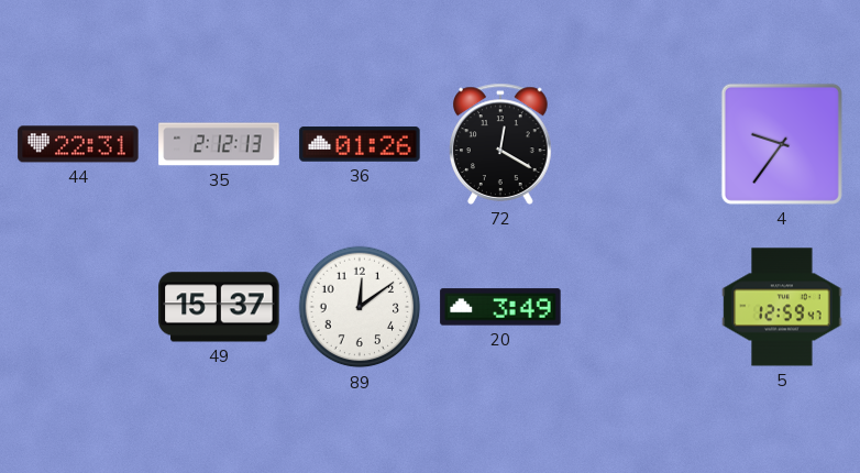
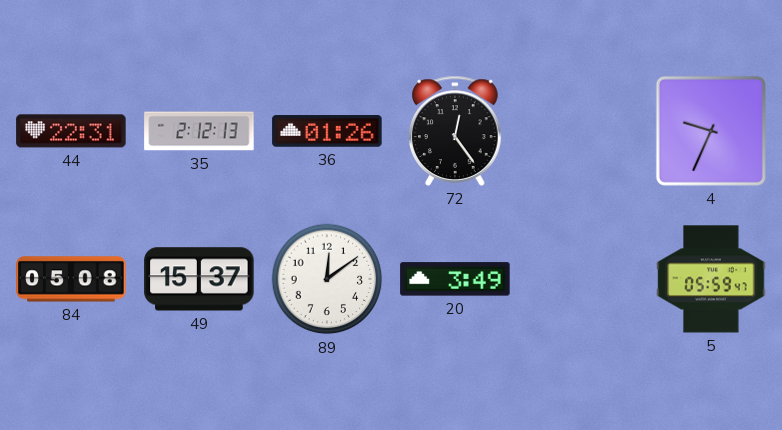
72: 12:20 -> 12:24
4: 9:36 -> 9:34
84: none -> 05:08
5: 12:59 -> 05:59
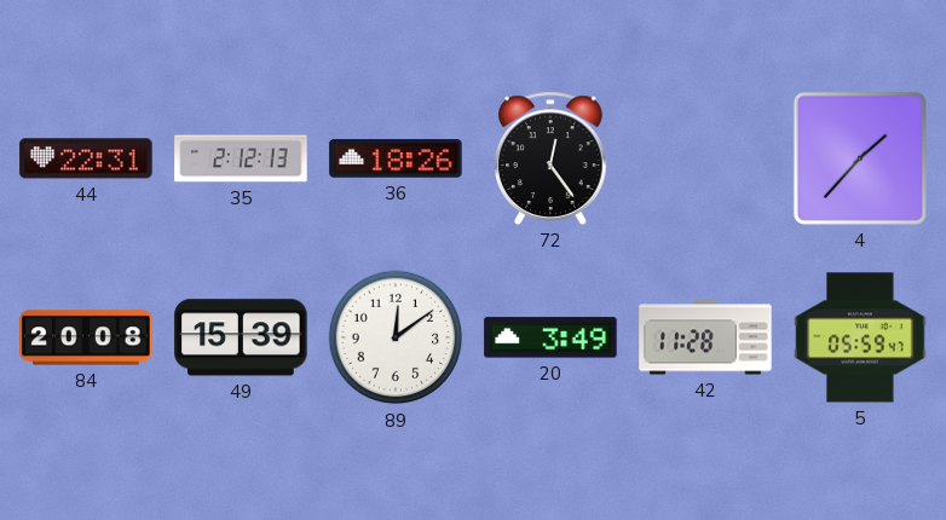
36: 01:26 -> 18:26
4: 9:34 -> 1:37
84: 05:08 -> 20:08
49: 15:37 -> 15:39
42: none -> 11:28
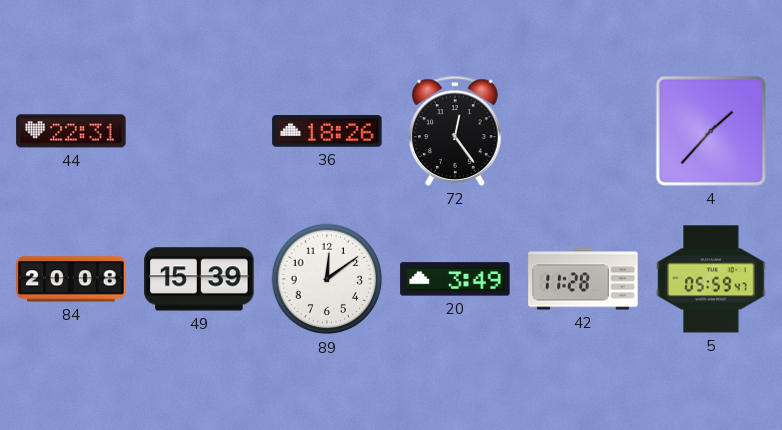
35: 2:12 -> none
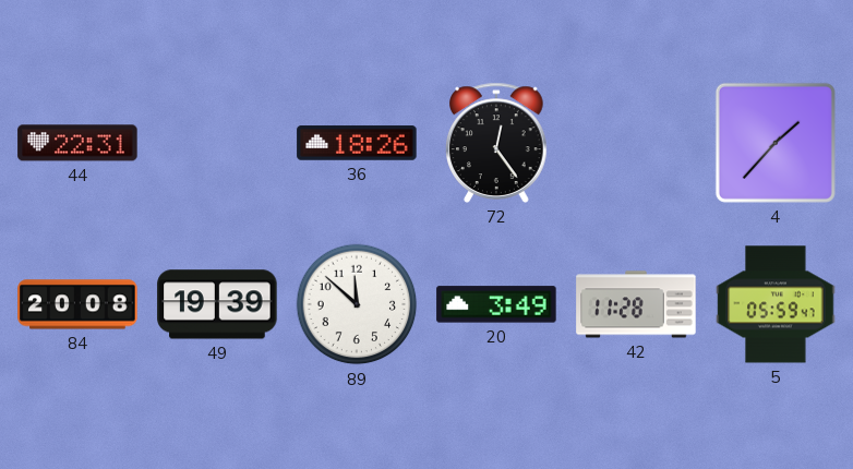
49: 15:39 -> 19:39
89: 12:09 -> 11:52
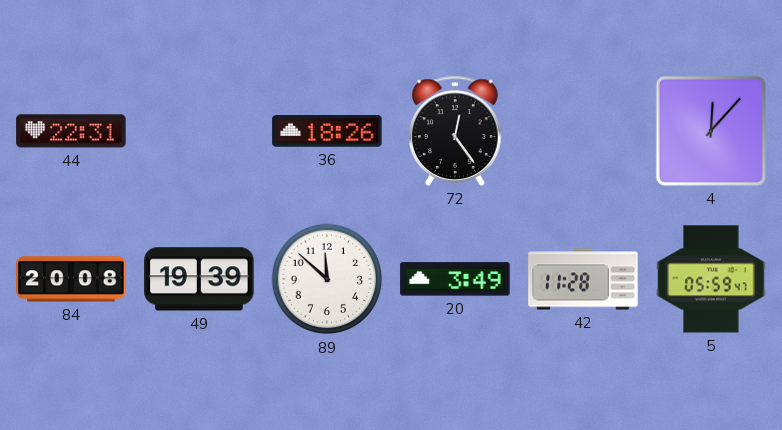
4: 1:37 -> 12:07
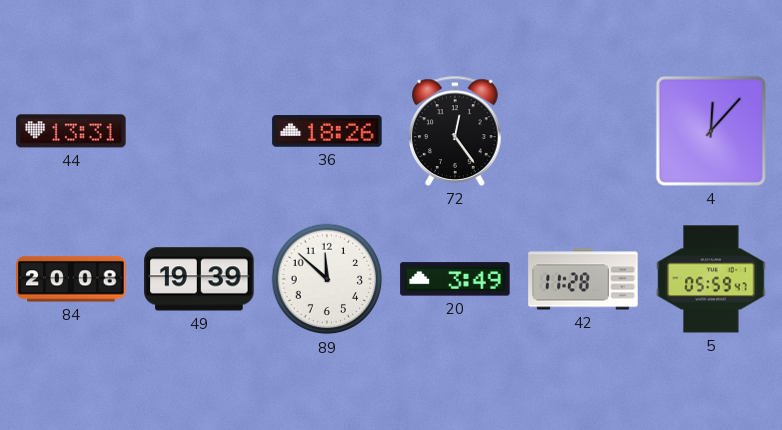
44: 22:31 -> 13:31
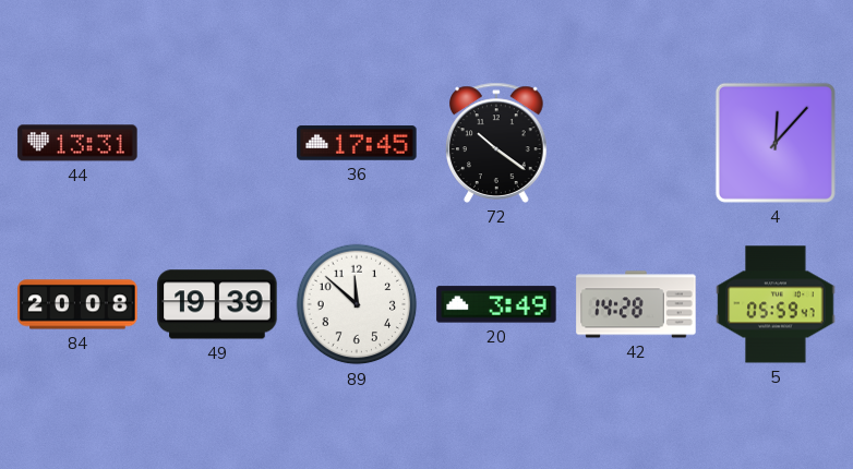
36: 18:26 -> 17:45
72: 12:24 -> 10:21
42: 11:28 -> 14:28
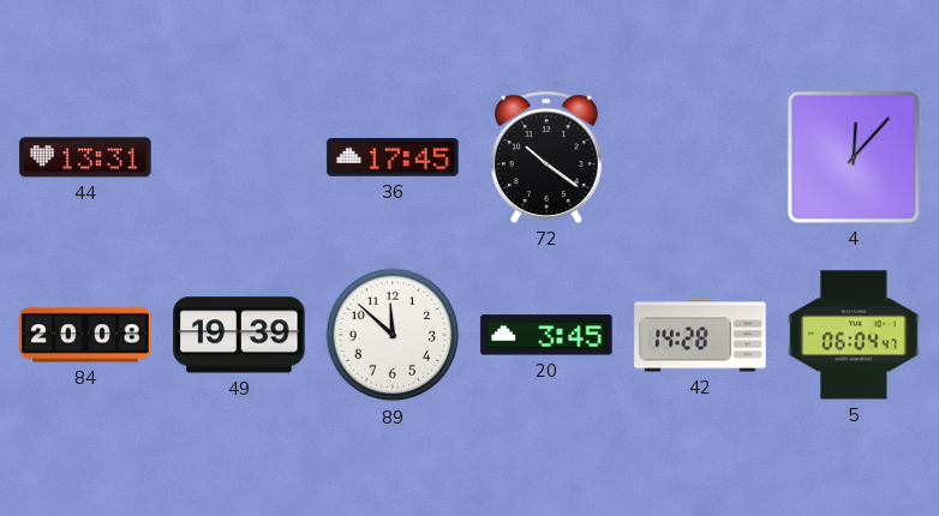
20: 3:49 -> 3:45
5: 05:59 -> 06:04
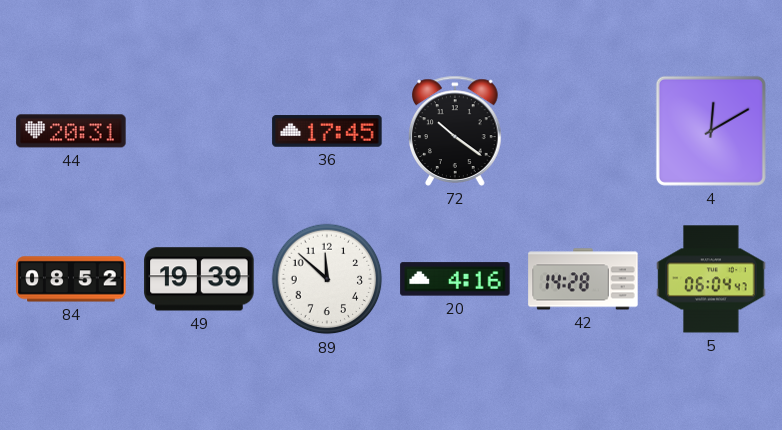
44: 13:31 -> 20:31
4: 12:07 -> 12:10
84: 20:08 -> 08:52
20: 3:45 -> 4:16
